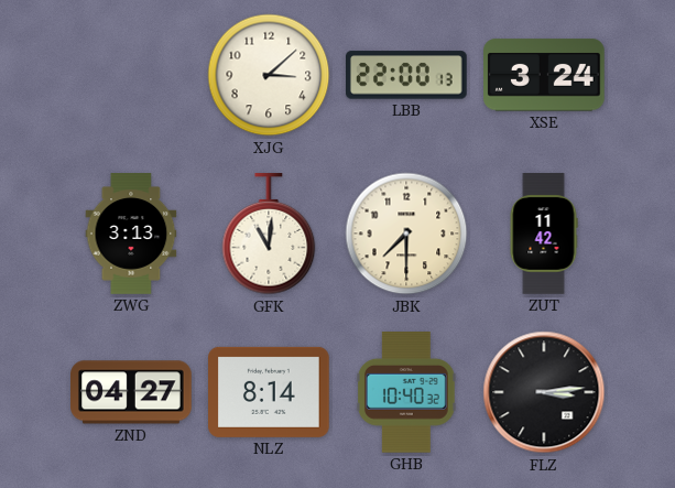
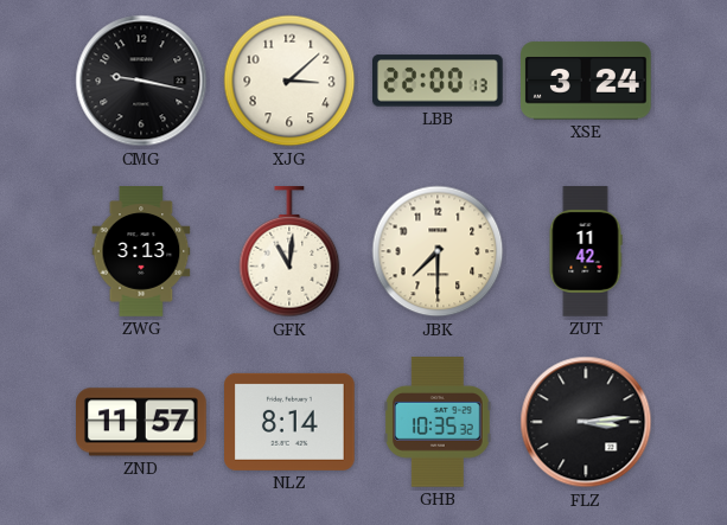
CMG: none -> 9:17
ZND: 04:27 -> 11:57
GHB: 10:40 -> 10:35
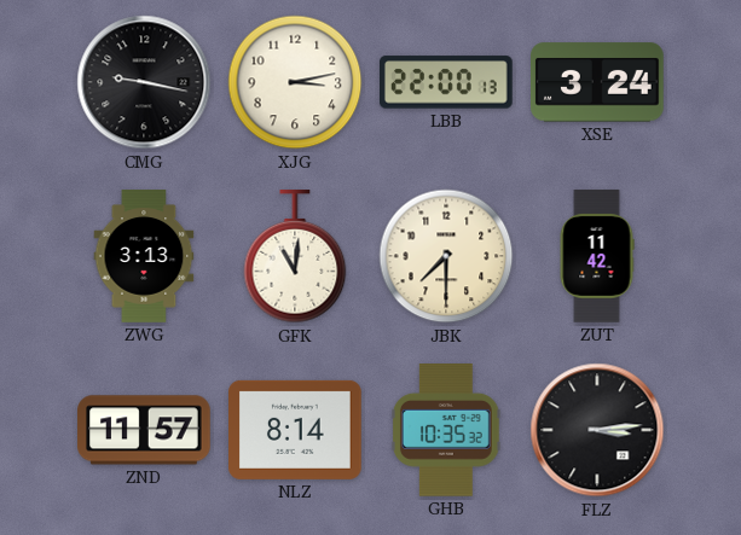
XJG: 3:08 -> 3:13
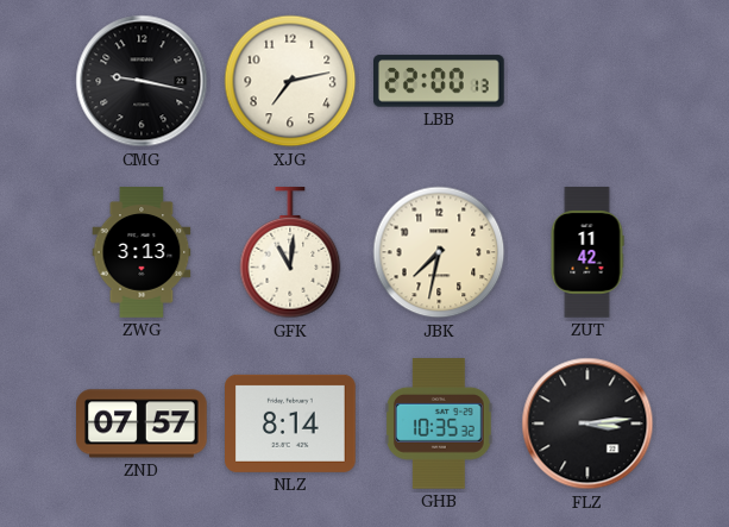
XJG: 3:13 -> 7:13
XSE: 3:24 -> none
JBK: 7:30 -> 7:32
ZND: 11:57 -> 07:57
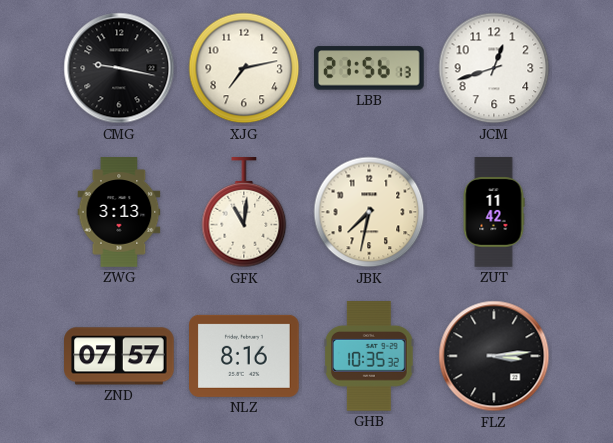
LBB: 22:00 -> 21:56
JCM: none -> 12:42
NLZ: 8:14 -> 8:16
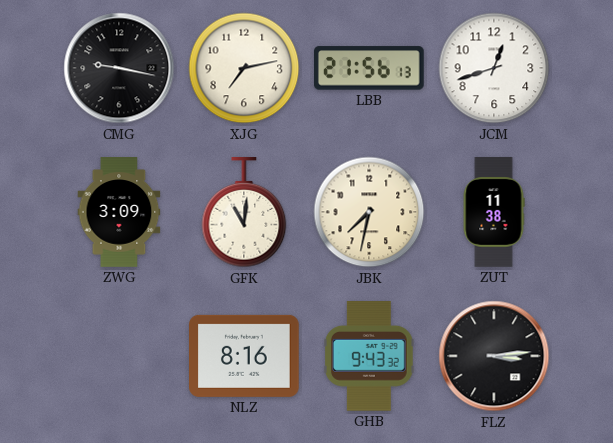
ZWG: 3:13 -> 3:09
ZUT: 11:42 -> 11:38
ZND: 07:57 -> none
GHB: 10:35 -> 9:43
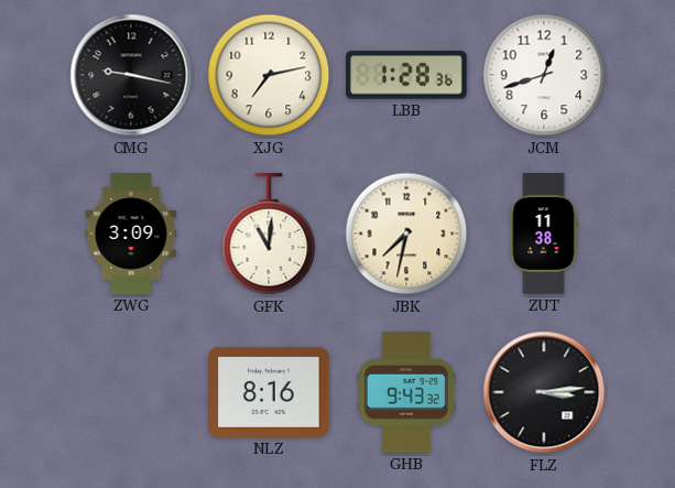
LBB: 21:56 -> 1:28
